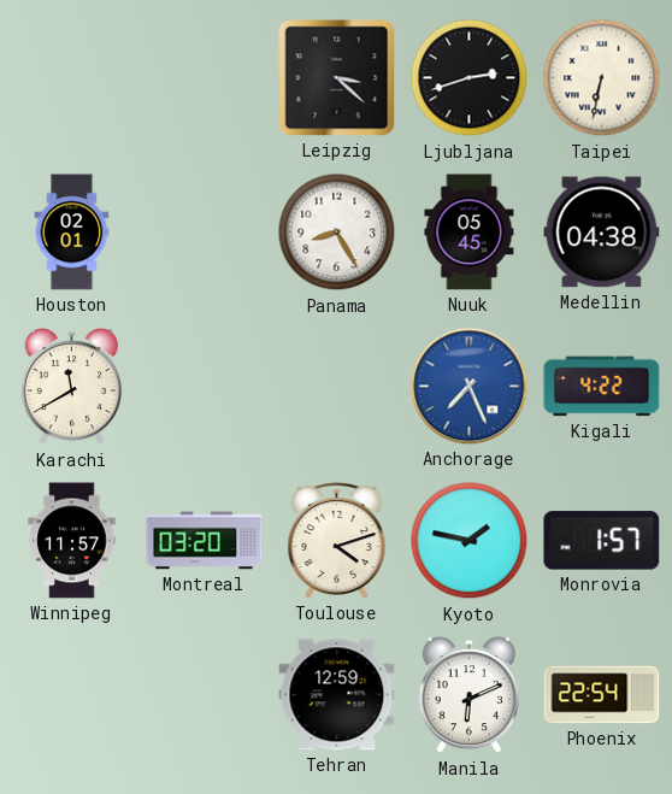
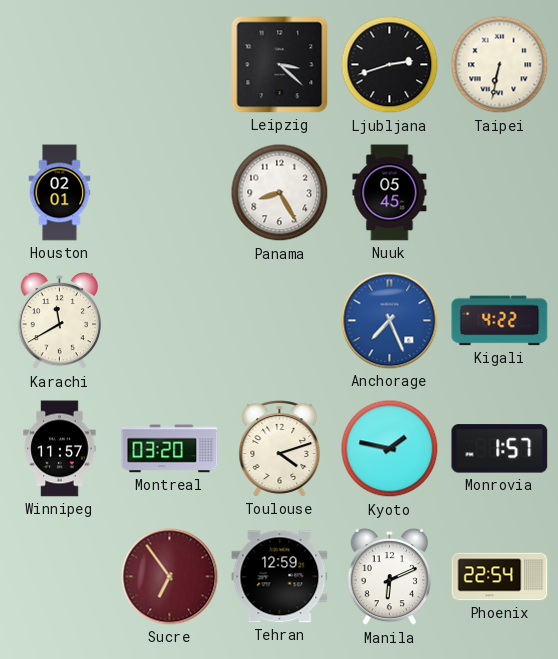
Medellin: 04:38 -> none
Sucre: none -> 6:54
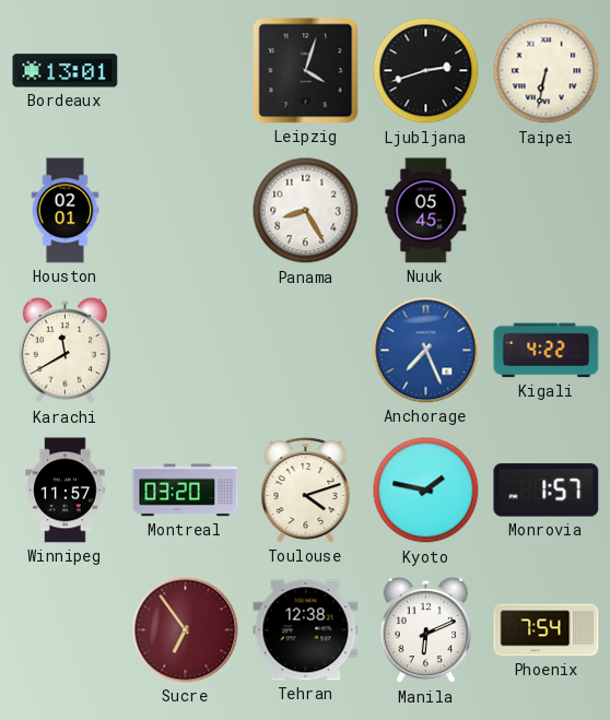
Bordeaux: none -> 13:01
Leipzig: 3:22 -> 4:03
Tehran: 12:59 -> 12:38
Phoenix: 22:54 -> 7:54
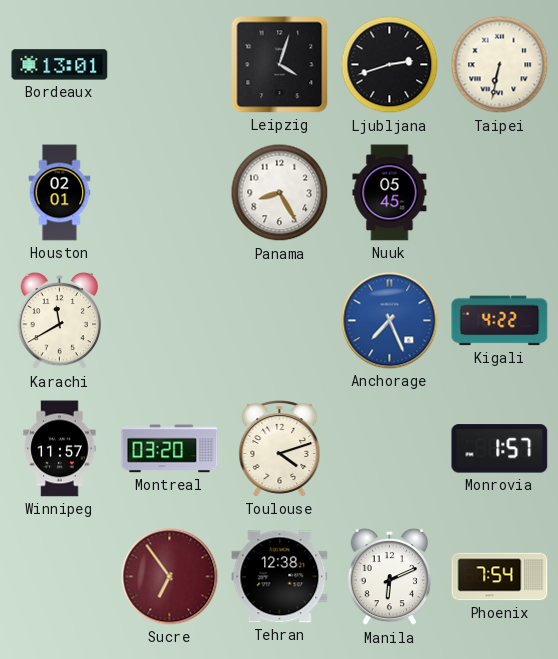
Kyoto: 1:47 -> none
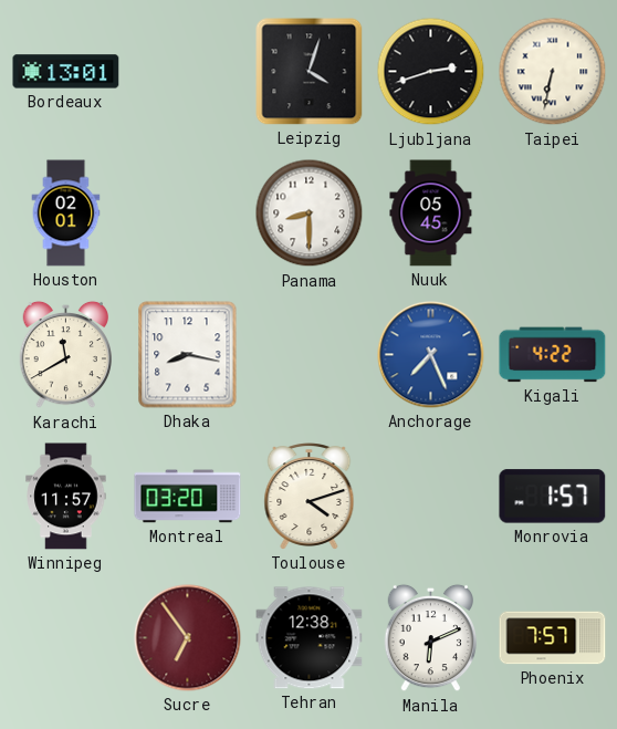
Panama: 8:25 -> 8:30
Dhaka: none -> 8:17
Phoenix: 7:54 -> 7:57
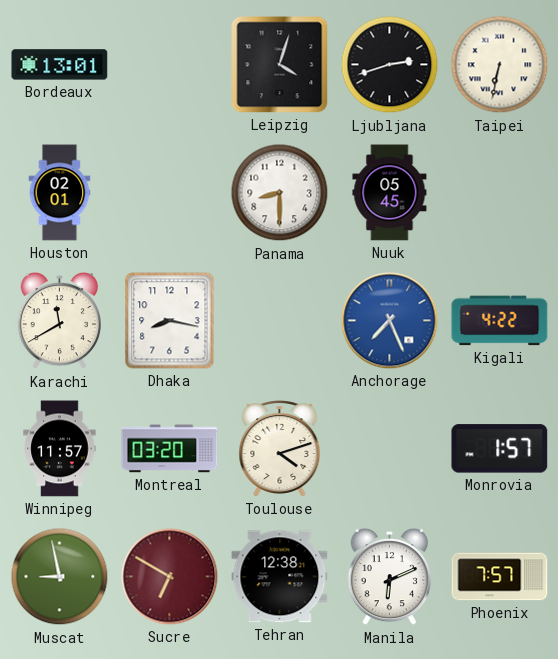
Muscat: none -> 8:58
Sucre: 6:54 -> 6:50
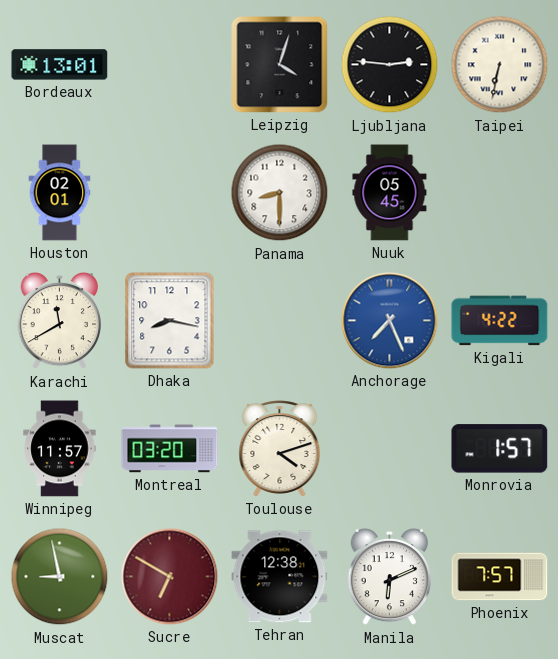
Ljubljana: 2:42 -> 2:46
